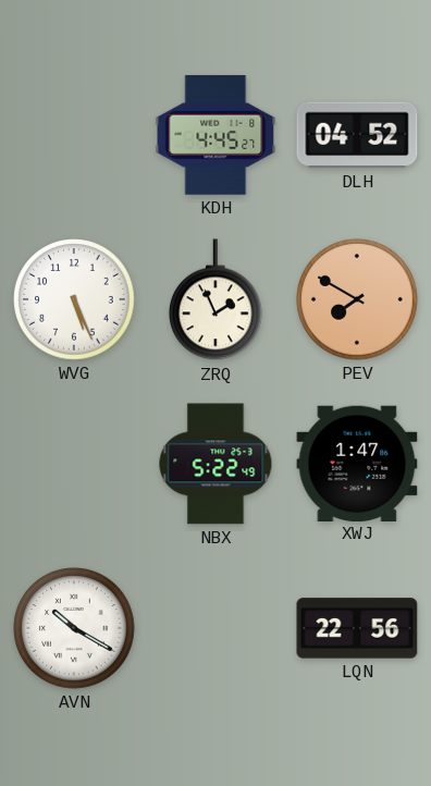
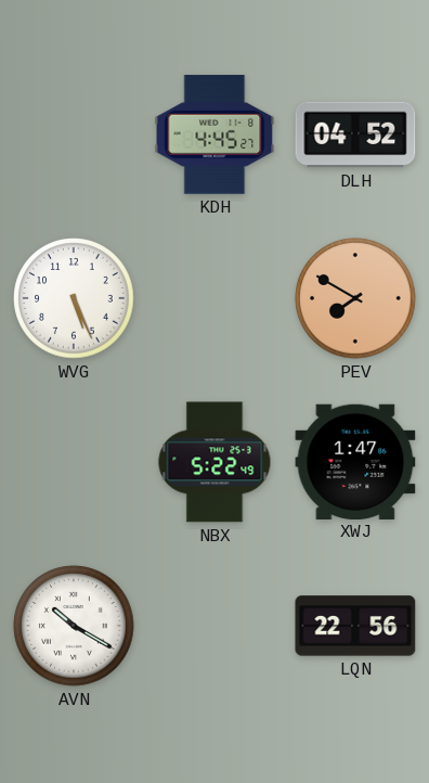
ZRQ: 1:56 -> none
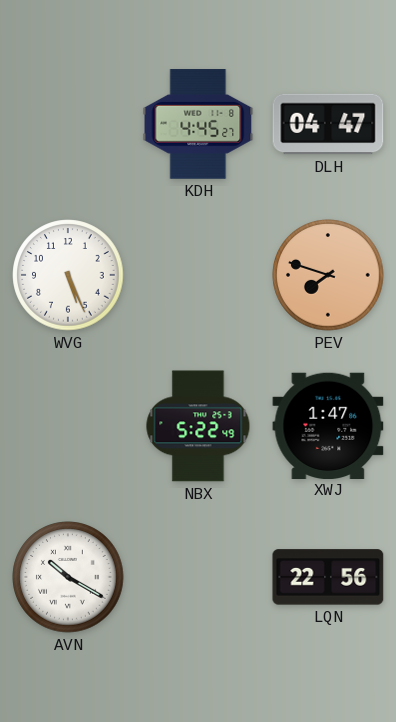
DLH: 04:52 -> 04:47
PEV: 7:50 -> 7:48
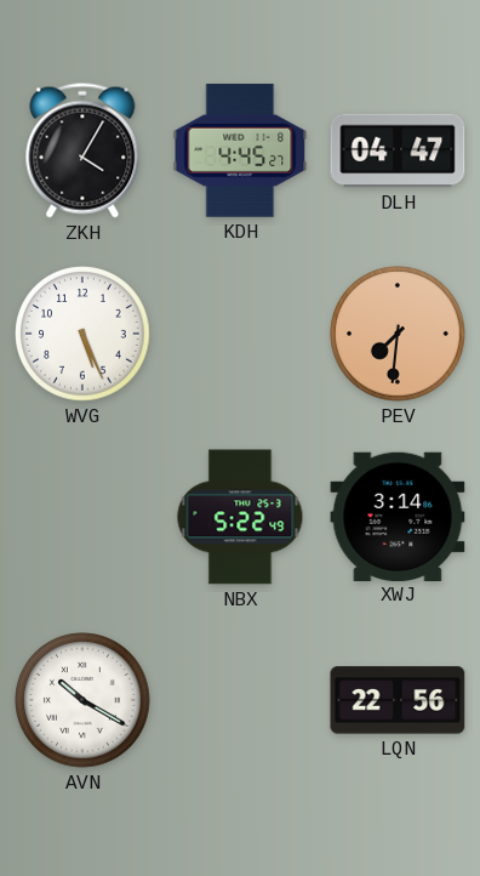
ZKH: none -> 4:05
PEV: 7:48 -> 7:31
XWJ: 1:47 -> 3:14
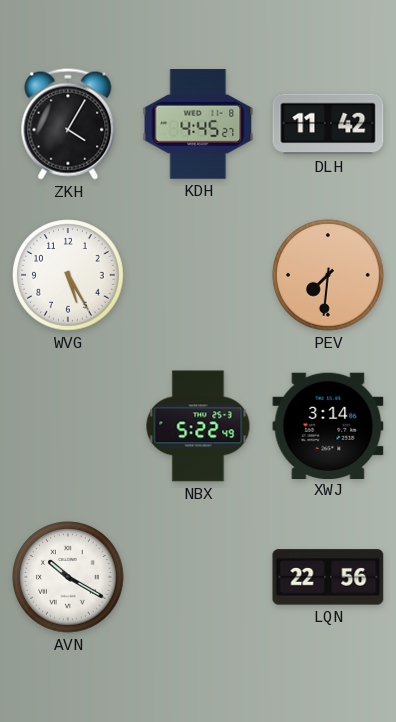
DLH: 04:47 -> 11:42
WVG: 5:26 -> 5:25
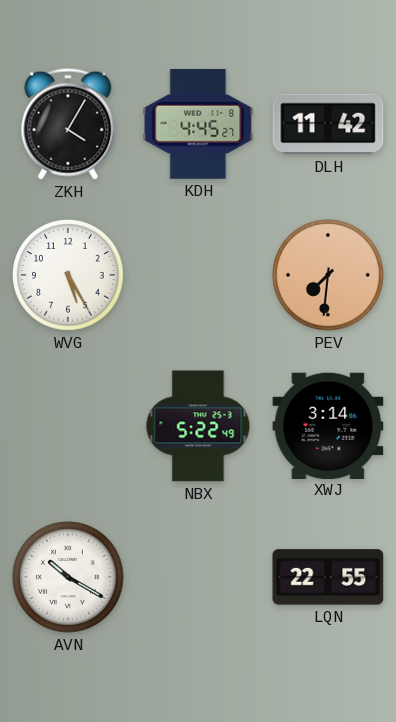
LQN: 22:56 -> 22:55
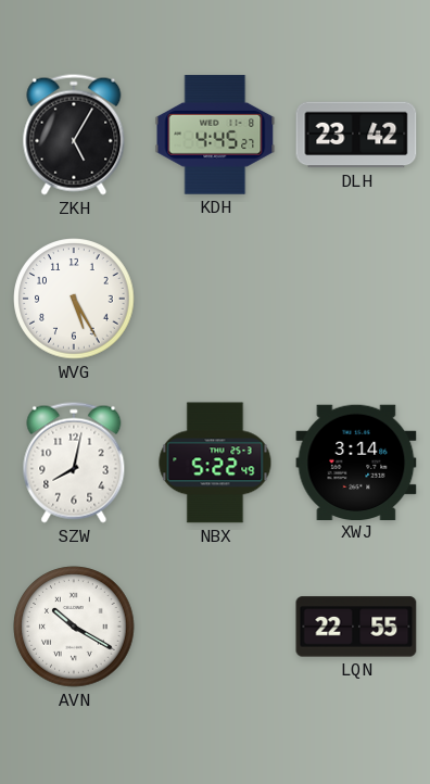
ZKH: 4:05 -> 5:05
DLH: 11:42 -> 23:42
PEV: 7:31 -> none
SZW: none -> 8:02
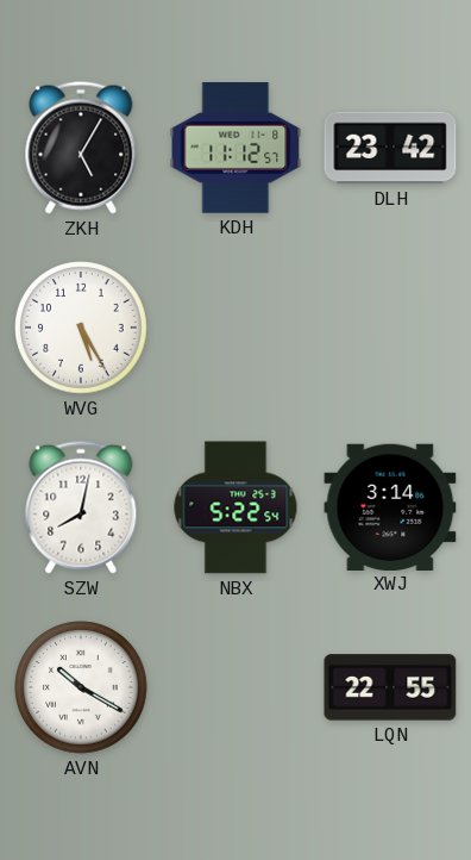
KDH: 4:45 -> 11:12
NBX: 5:22:49 -> 5:22:54
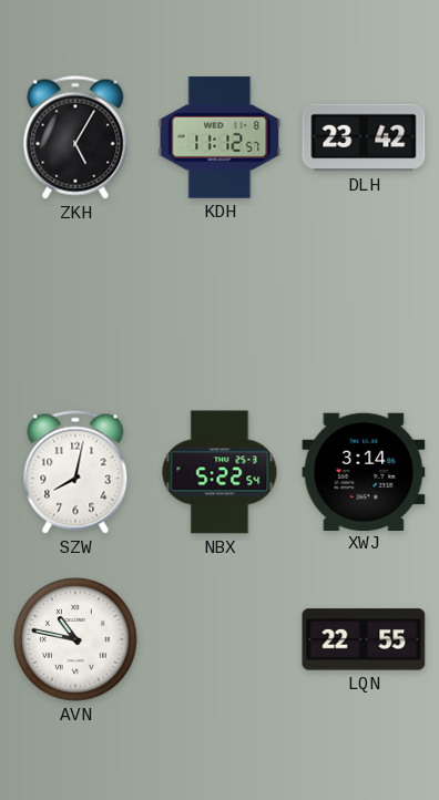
WVG: 5:25 -> none
AVN: 10:20 -> 10:47
